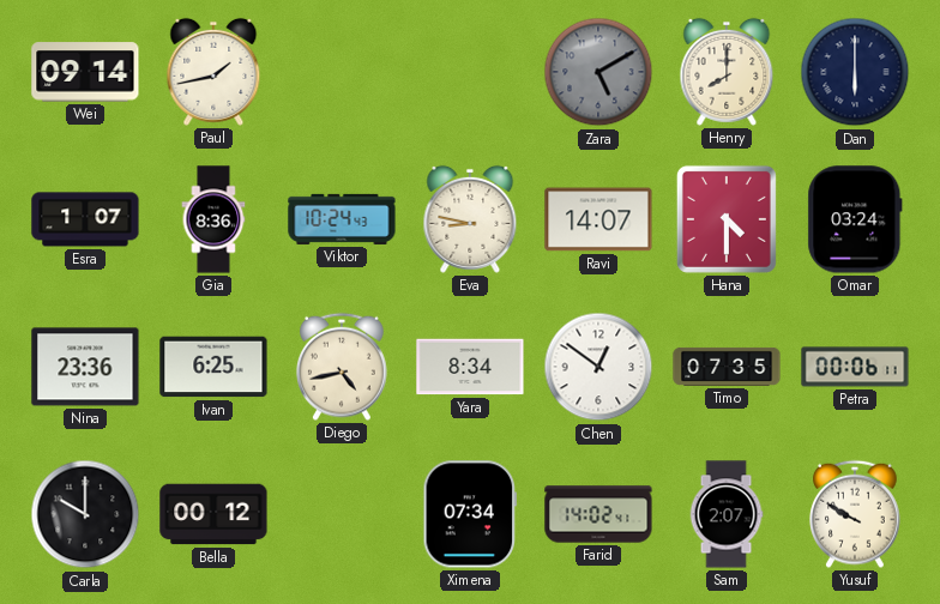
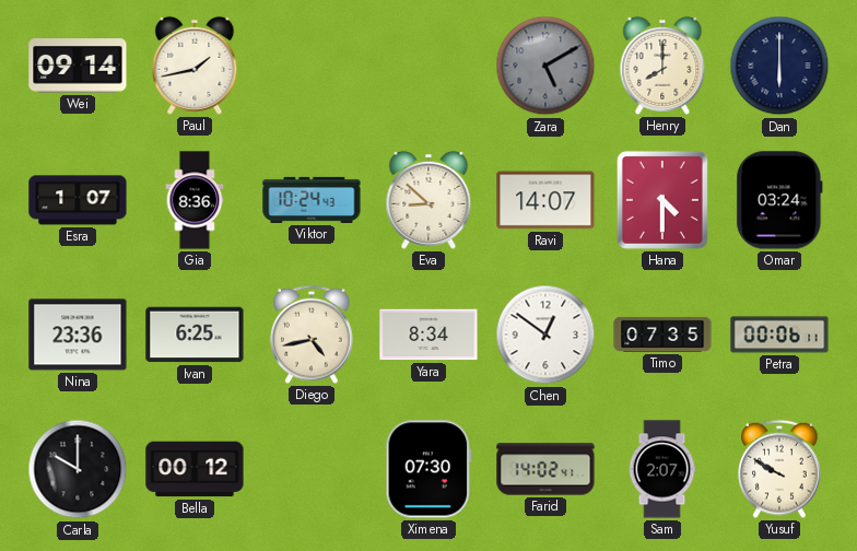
Eva: 8:47 -> 8:52
Ximena: 07:34 -> 07:30
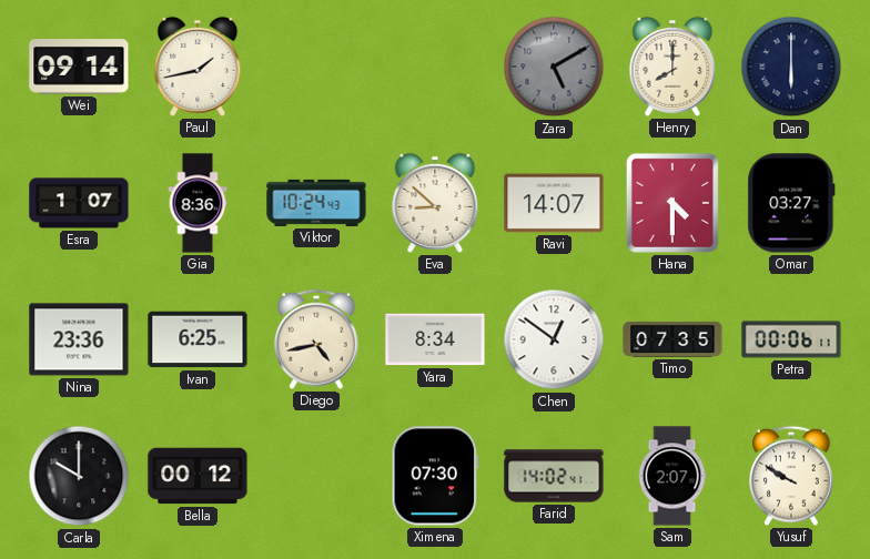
Omar: 03:24 -> 03:27
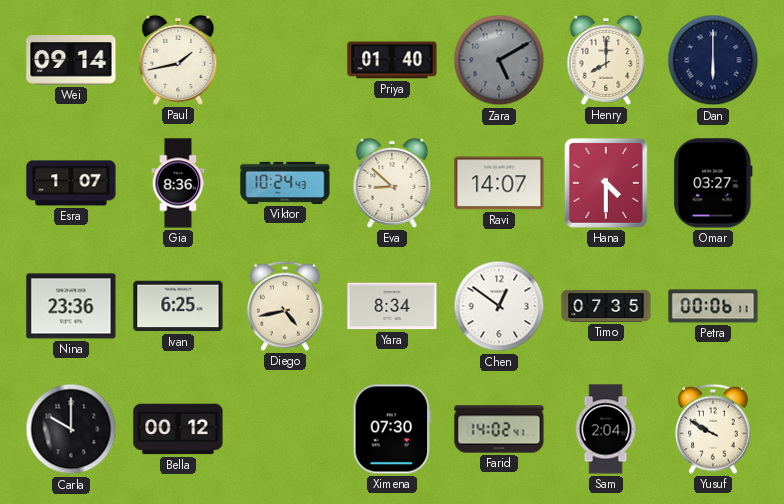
Priya: none -> 01:40
Sam: 2:07 -> 2:04
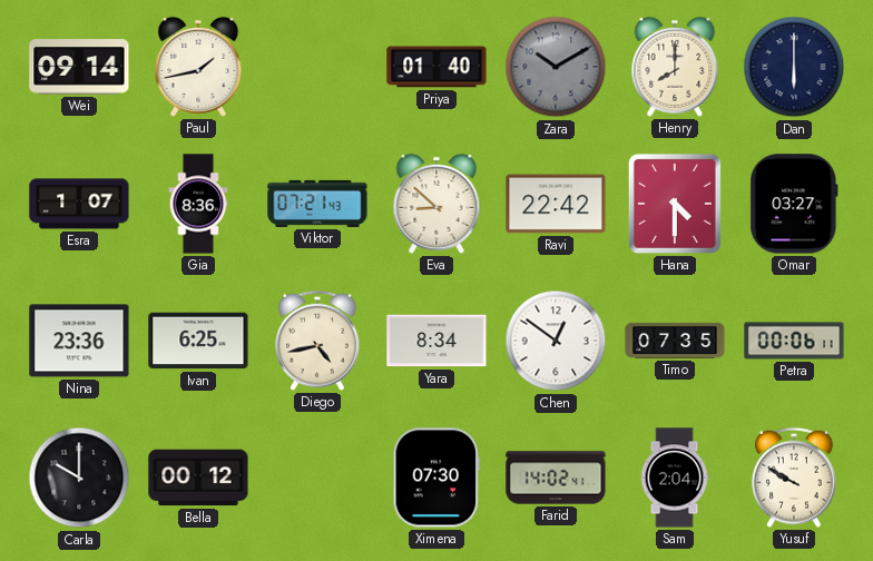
Zara: 5:10 -> 10:10
Viktor: 10:24 -> 07:21
Ravi: 14:07 -> 22:42
